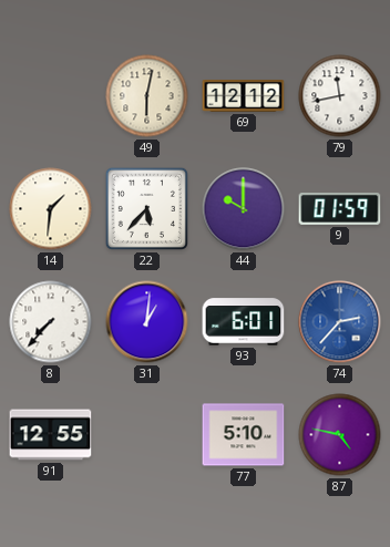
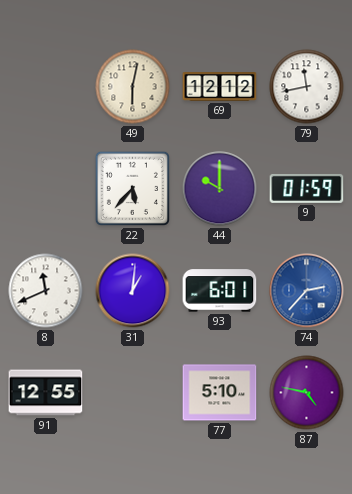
14: 1:31 -> none
8: 7:37 -> 11:41
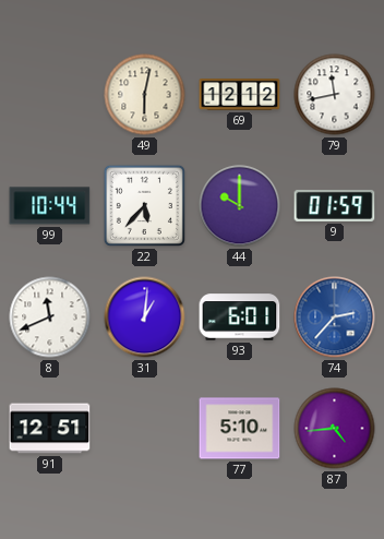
99: none -> 10:44
91: 12:55 -> 12:51
87: 4:47 -> 4:44
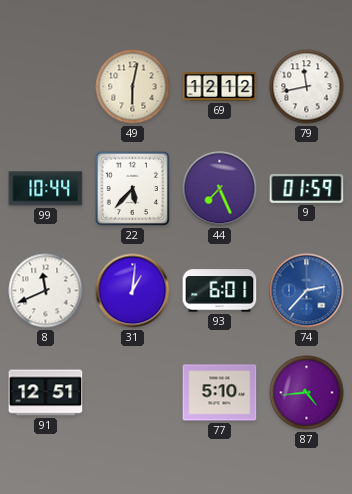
44: 10:00 -> 7:26
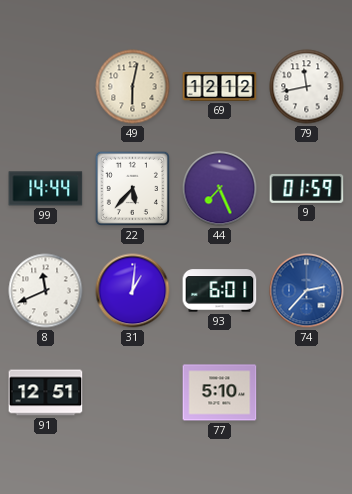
99: 10:44 -> 14:44
87: 4:44 -> none
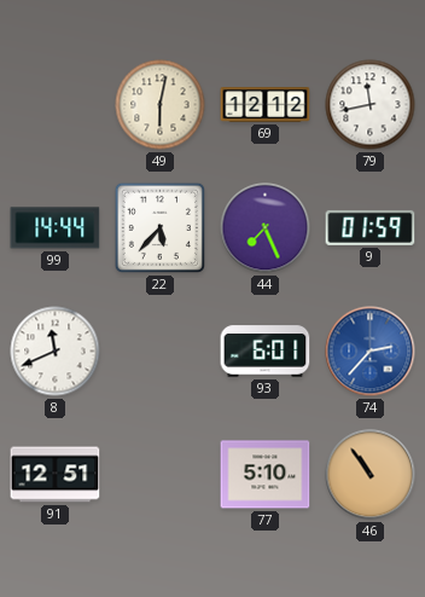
31: 1:01 -> none
46: none -> 10:54
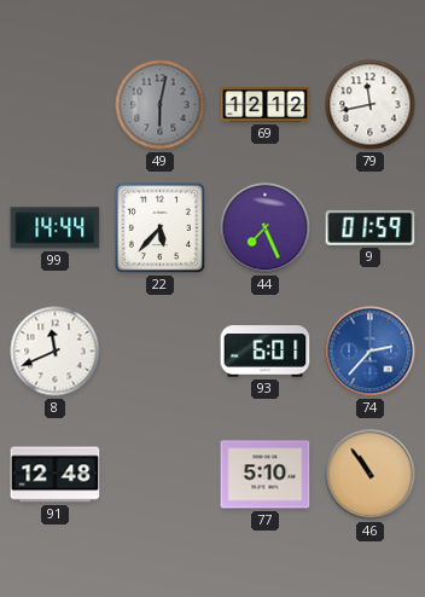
49 dial: cream -> grey
91: 12:51 -> 12:48
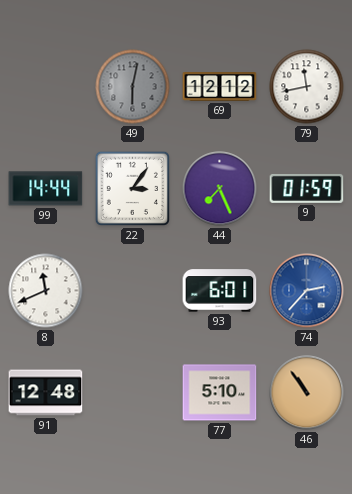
22: 5:37 -> 3:06
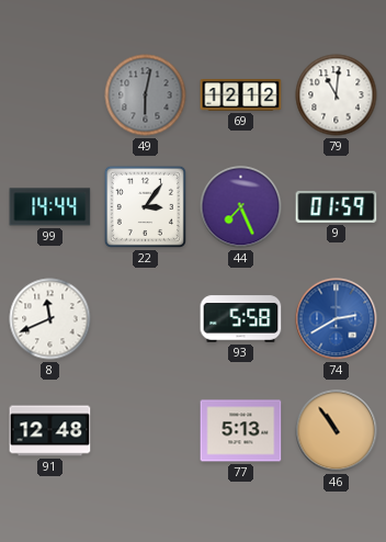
79: 11:43 -> 11:01
93: 6:01 -> 5:58
74: 2:37 -> 2:40
77: 5:10 -> 5:13
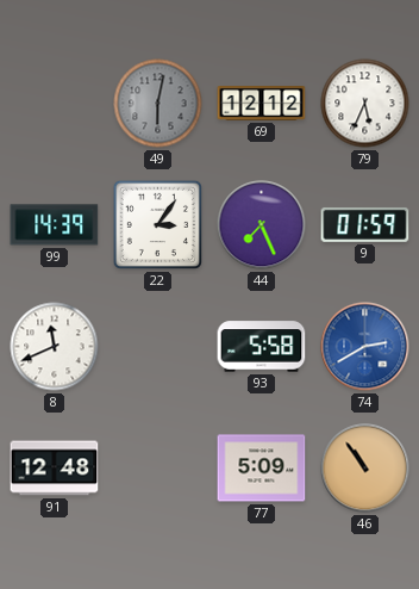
79: 11:01 -> 5:34
99: 14:44 -> 14:39
77: 5:13 -> 5:09
